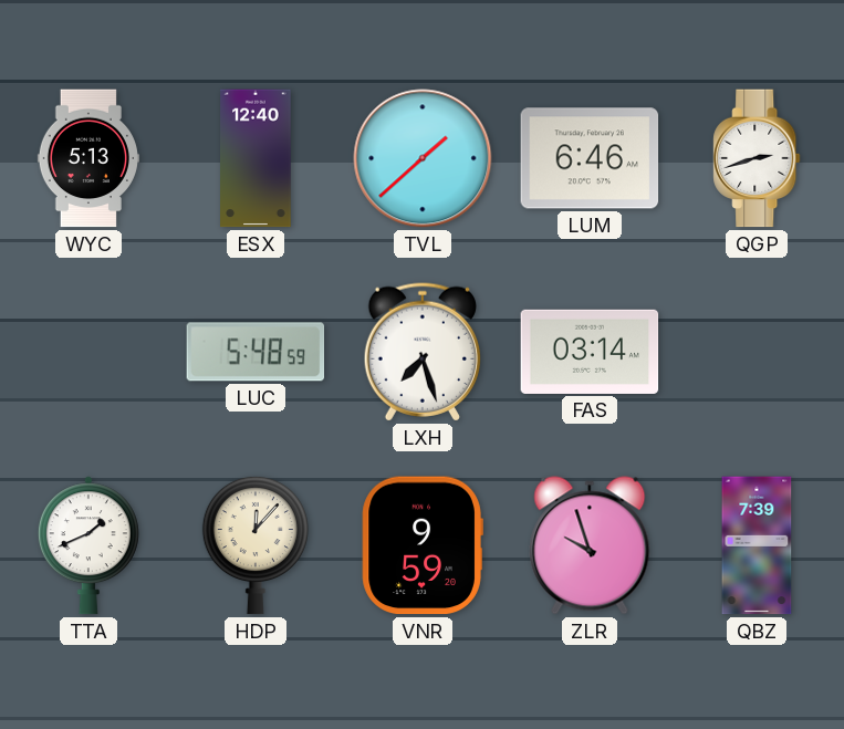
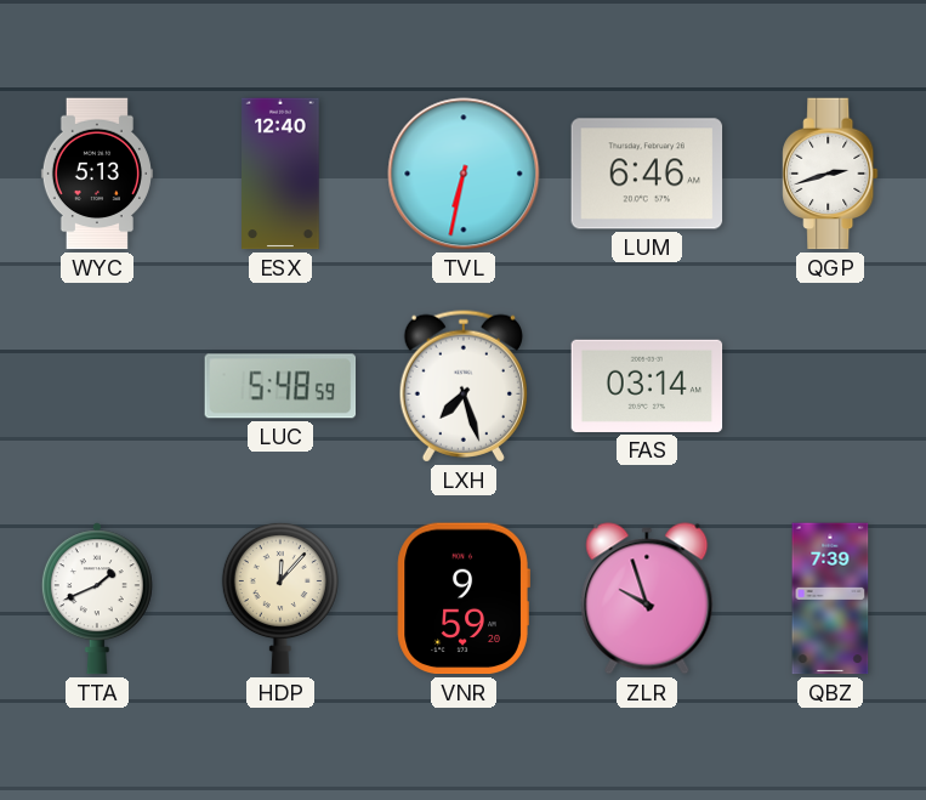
TVL: 1:38 -> 6:32
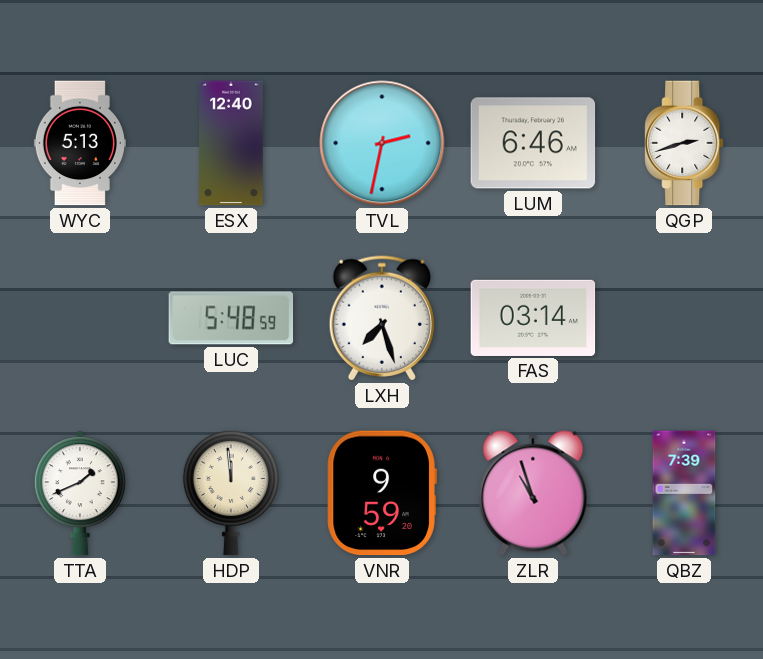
TVL: 6:32 -> 2:32
HDP: 12:07 -> 11:59
ZLR: 9:57 -> 10:57
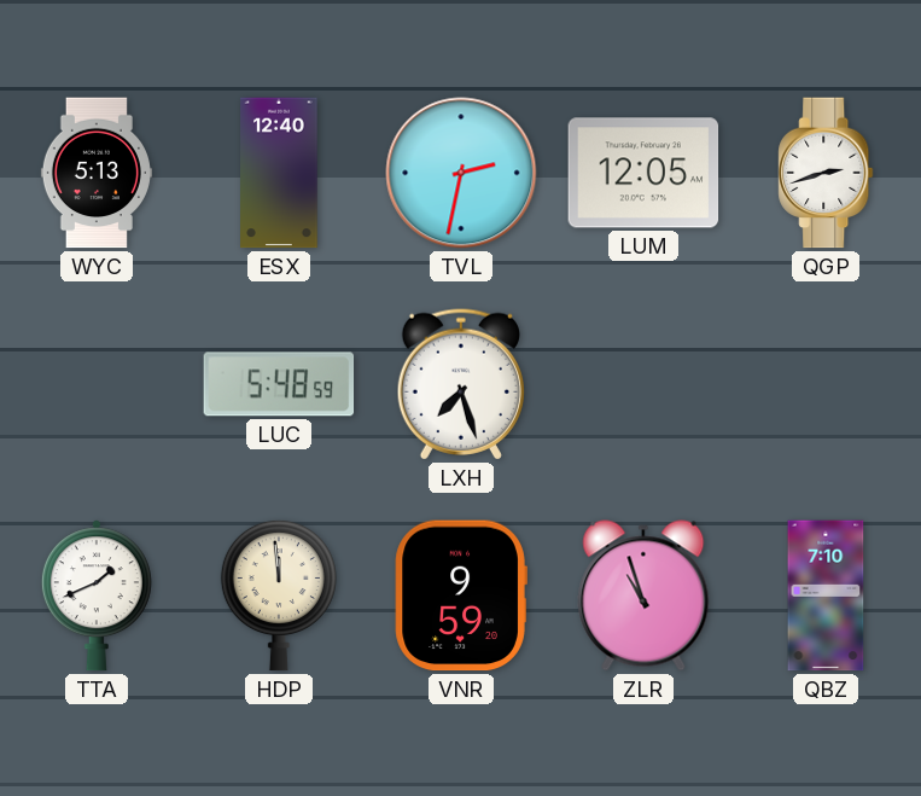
LUM: 6:46 -> 12:05
FAS: 03:14 -> none
QBZ: 7:39 -> 7:10
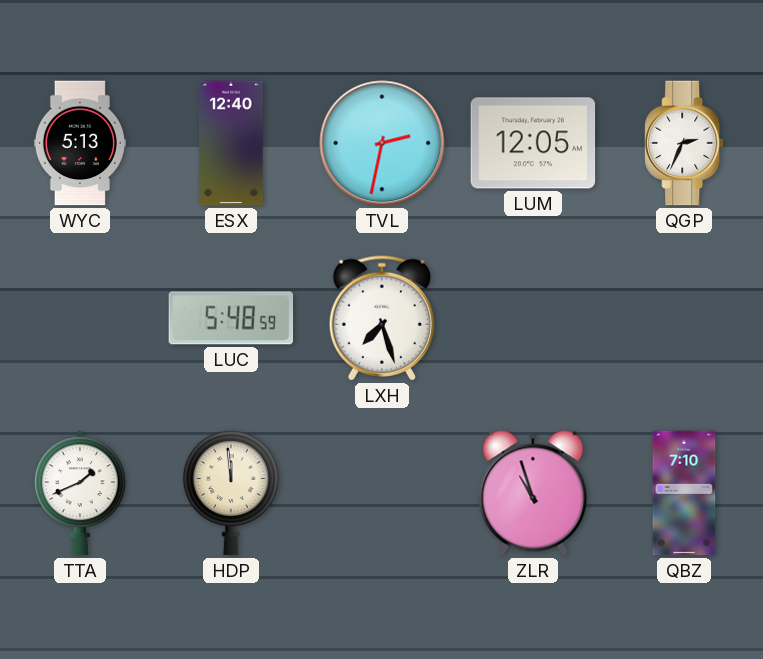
QGP: 2:42 -> 2:34
VNR: 9:59 -> none
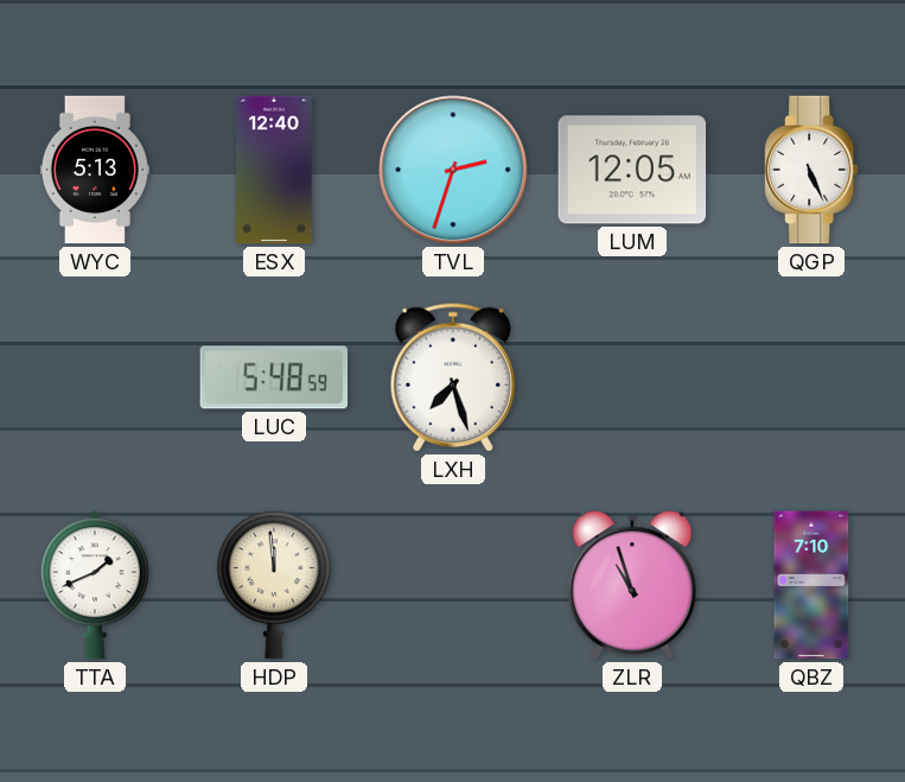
TVL: 2:32 -> 2:33
QGP: 2:34 -> 5:26
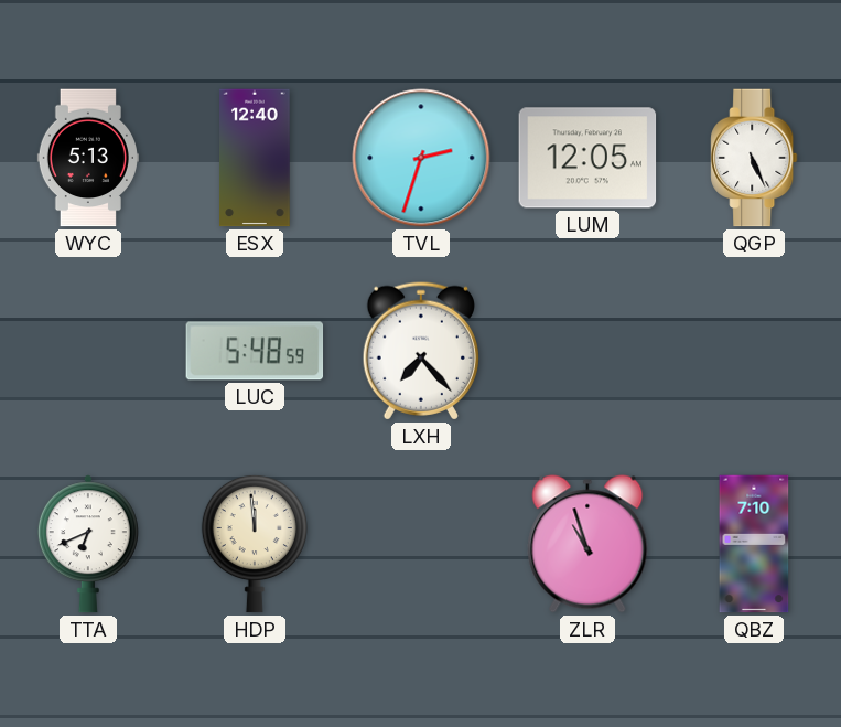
LXH: 7:27 -> 7:23
TTA: 1:41 -> 6:41
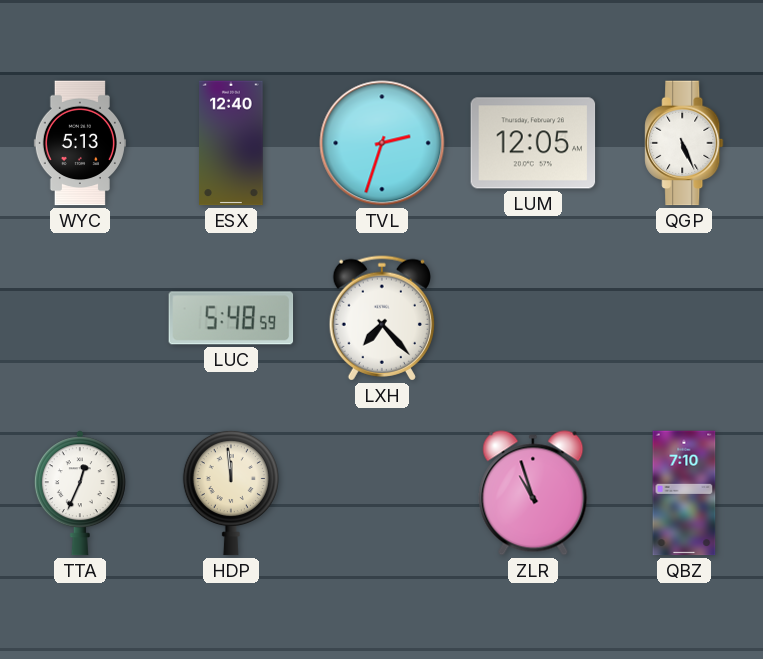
TTA: 6:41 -> 12:34
